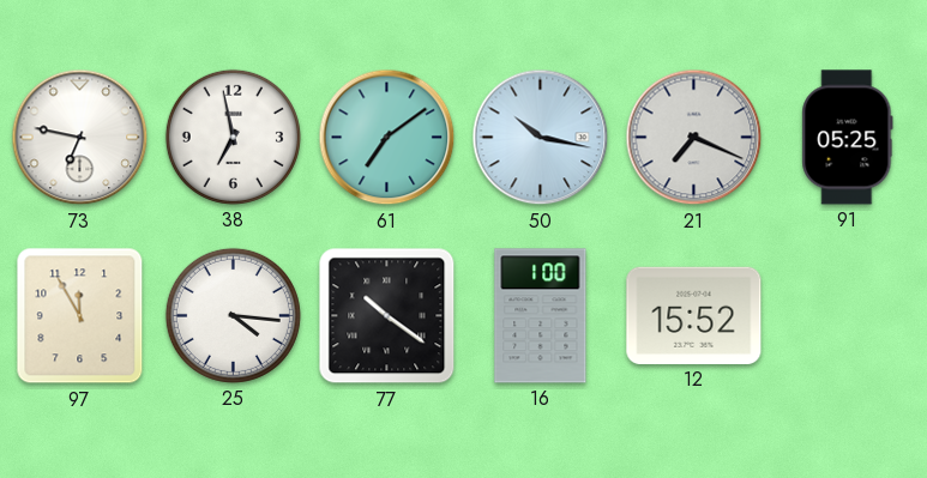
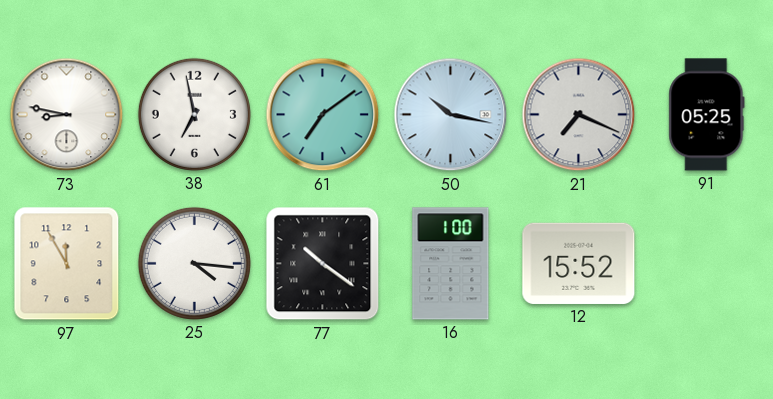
73: 6:47 -> 8:47
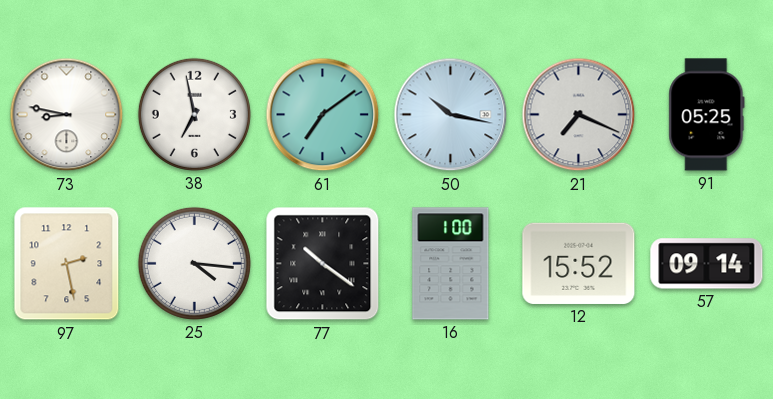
97: 11:55 -> 2:28
57: none -> 09:14
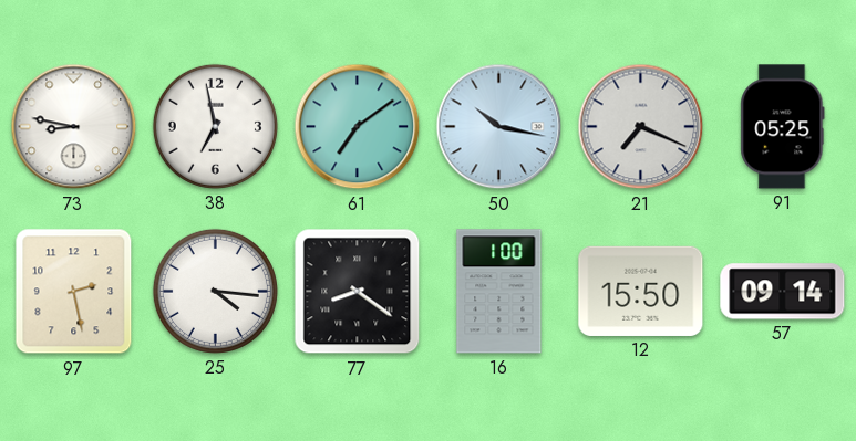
77: 10:21 -> 8:21
12: 15:52 -> 15:50
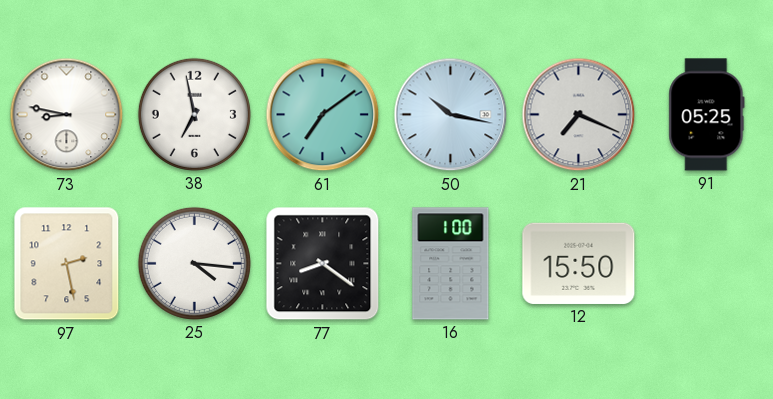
57: 09:14 -> none
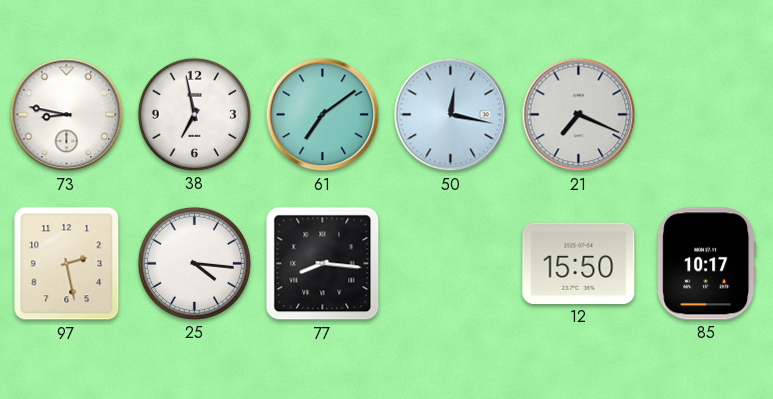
50: 10:17 -> 12:17
91: 05:25 -> none
77: 8:21 -> 8:16
16: 1:00 -> none
85: none -> 10:17
